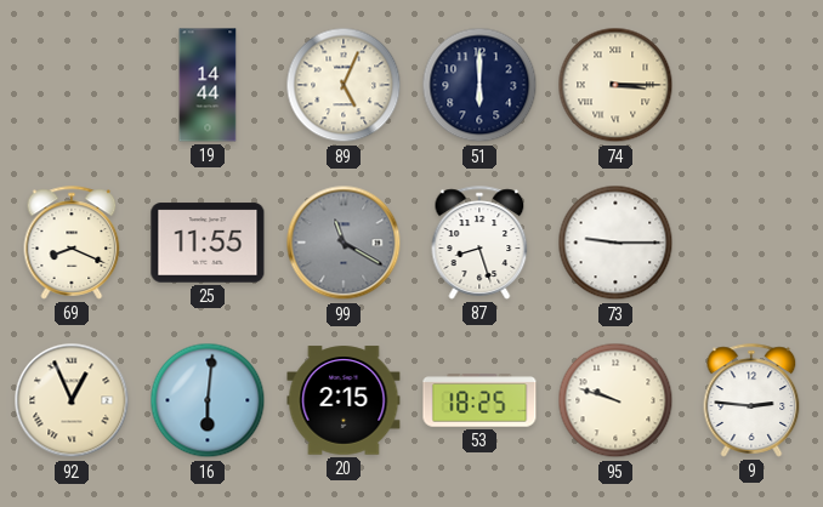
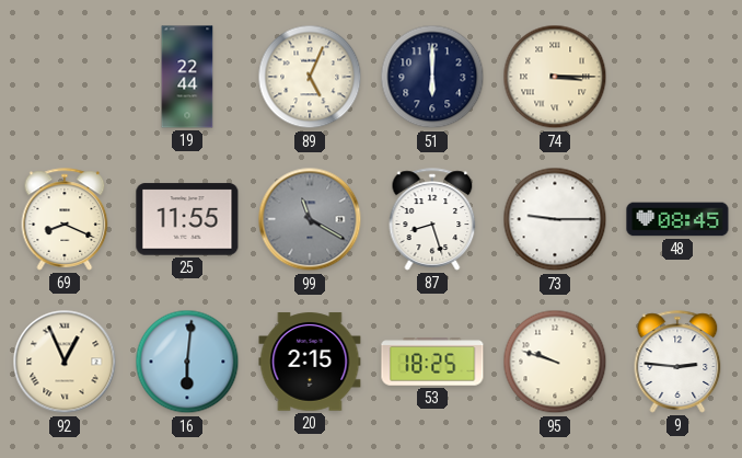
19: 14:44 -> 22:44
48: none -> 08:45
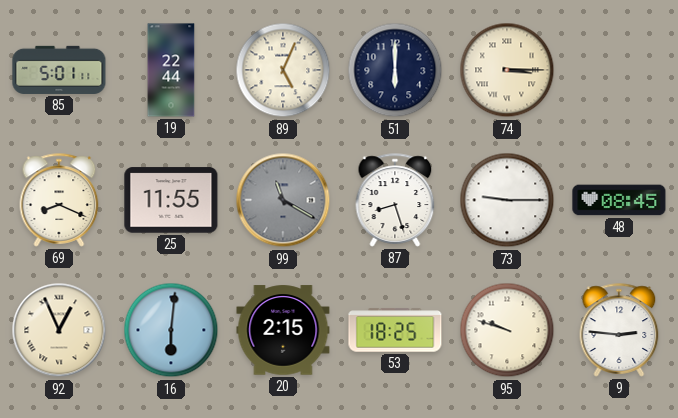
85: none -> 5:01
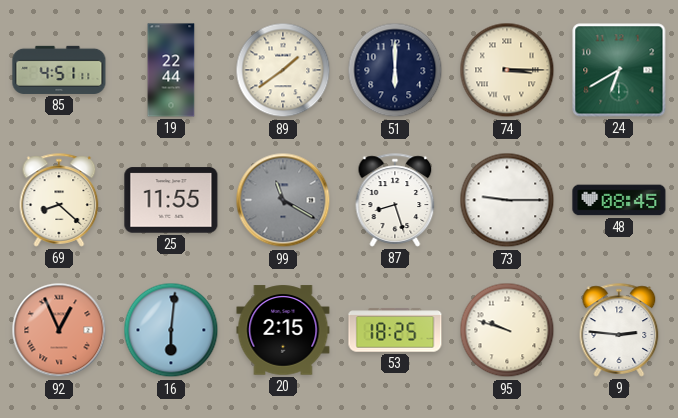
85: 5:01 -> 4:51
89: 5:04 -> 1:39
24: none -> 6:40
69: 8:19 -> 8:22
92 dial: cream -> salmon
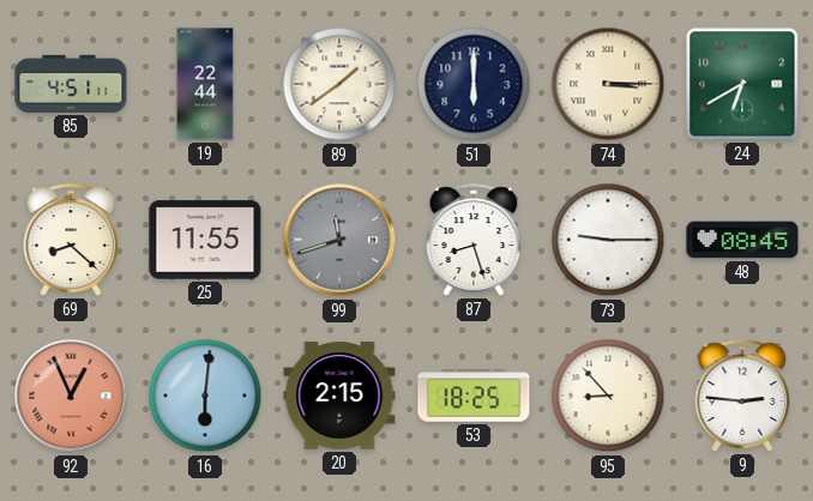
99: 11:20 -> 11:42
95: 9:48 -> 8:53
